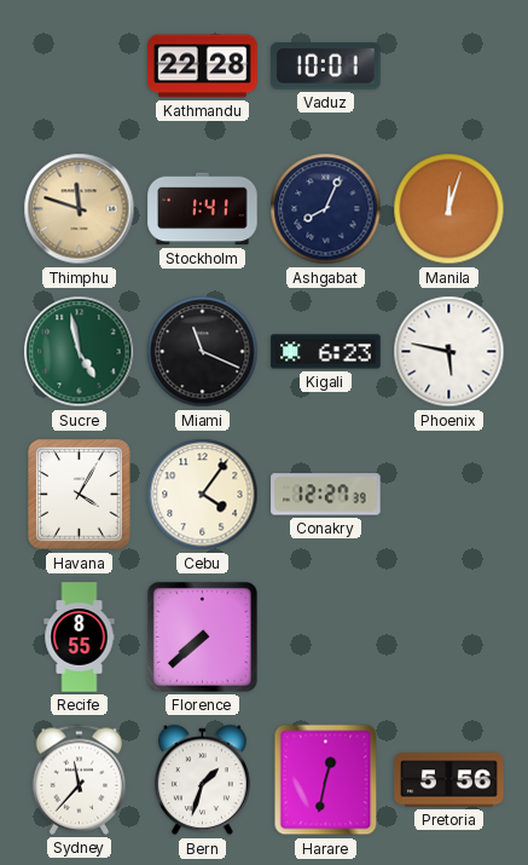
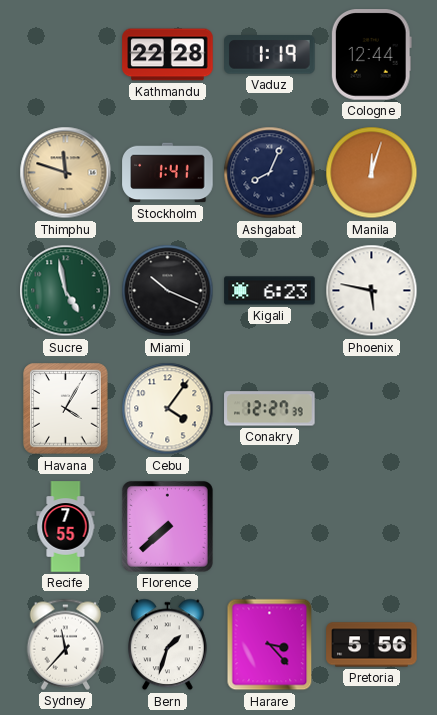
Vaduz: 10:01 -> 1:19
Cologne: none -> 12:44
Miami: 11:19 -> 10:19
Recife: 8:55 -> 7:55
Harare: 12:32 -> 3:23
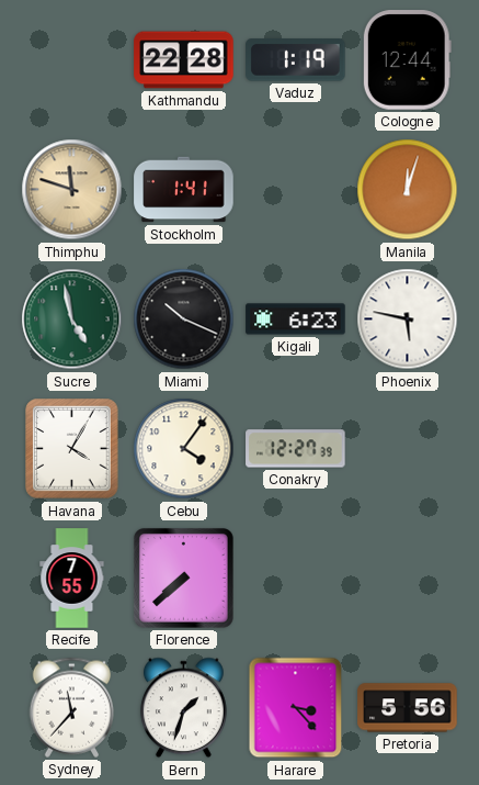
Ashgabat: 8:04 -> none
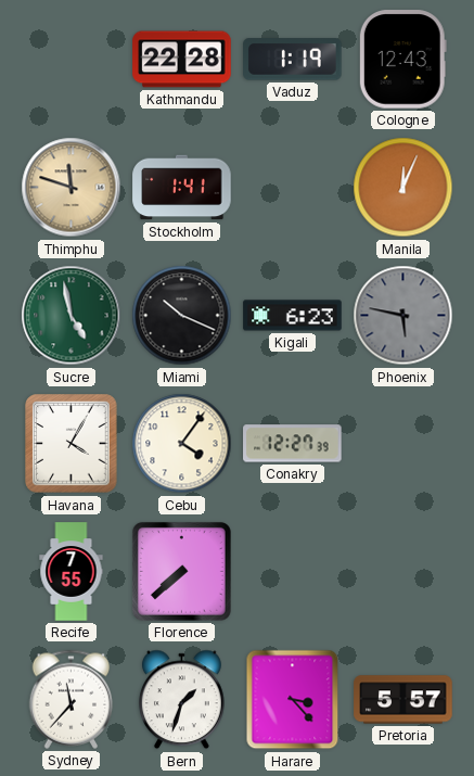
Cologne: 12:44 -> 12:43
Manila: 12:03 -> 12:04
Phoenix dial: white -> grey
Pretoria: 5:56 -> 5:57
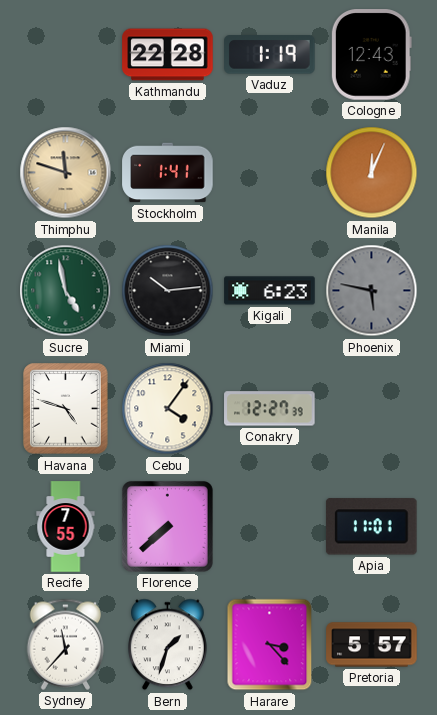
Miami: 10:19 -> 10:14
Havana: 4:05 -> 4:48
Apia: none -> 11:01
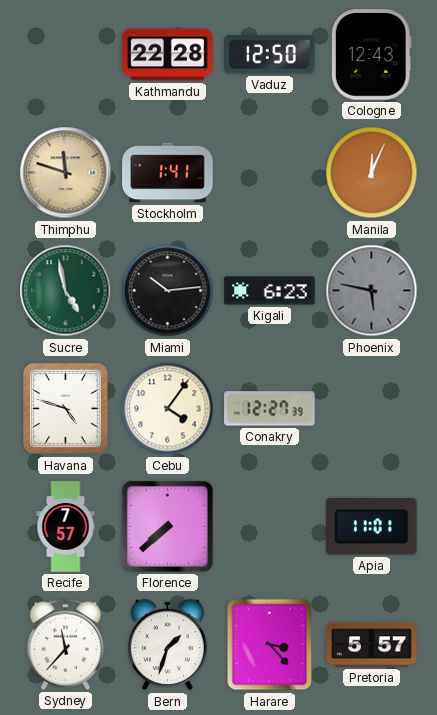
Vaduz: 1:19 -> 12:50
Recife: 7:55 -> 7:57
